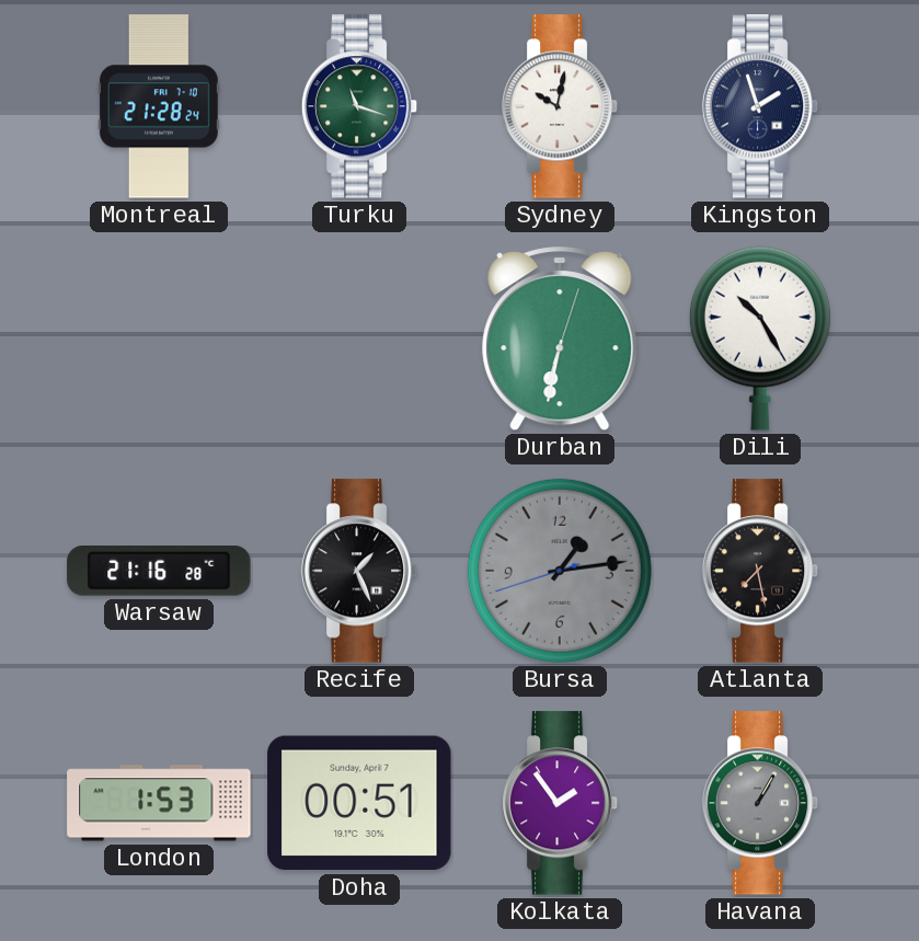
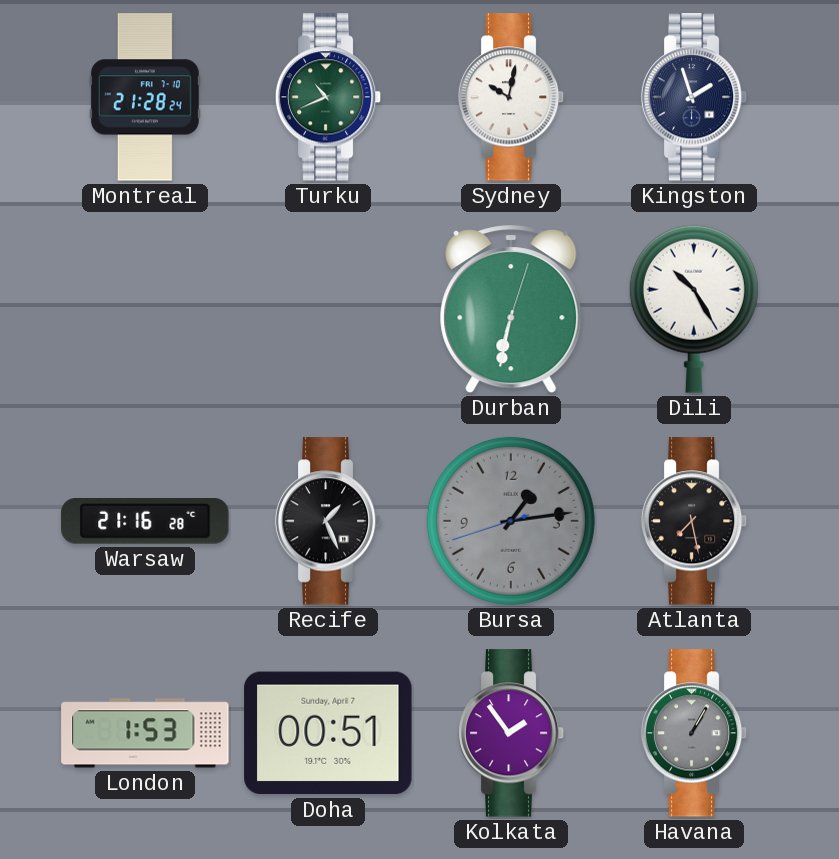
Turku: 11:18 -> 10:41
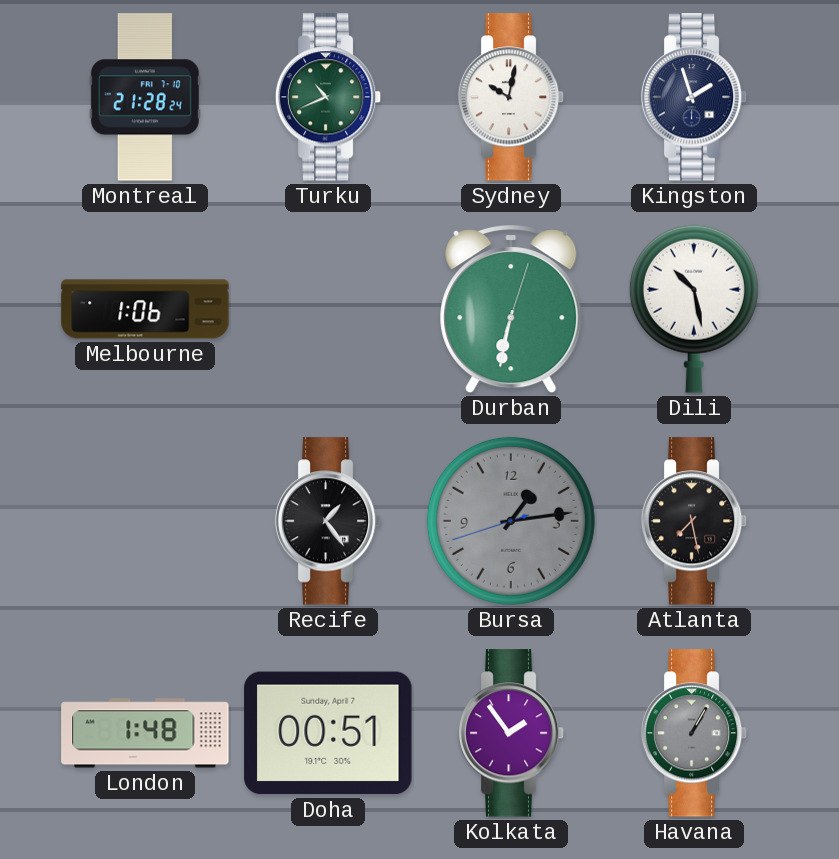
Melbourne: none -> 1:06
Dili: 10:25 -> 10:28
Warsaw: 21:16 -> none
Recife: 1:26 -> 1:24
London: 1:53 -> 1:48
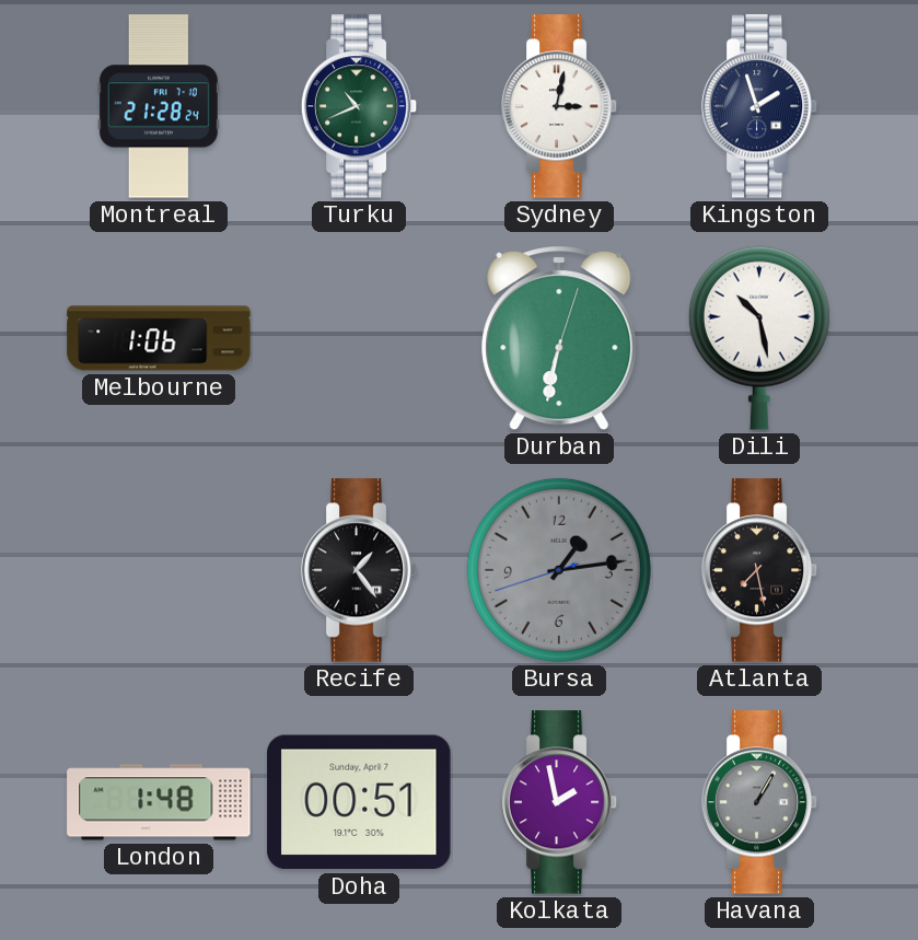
Sydney: 10:02 -> 3:02
Kolkata: 1:54 -> 1:58
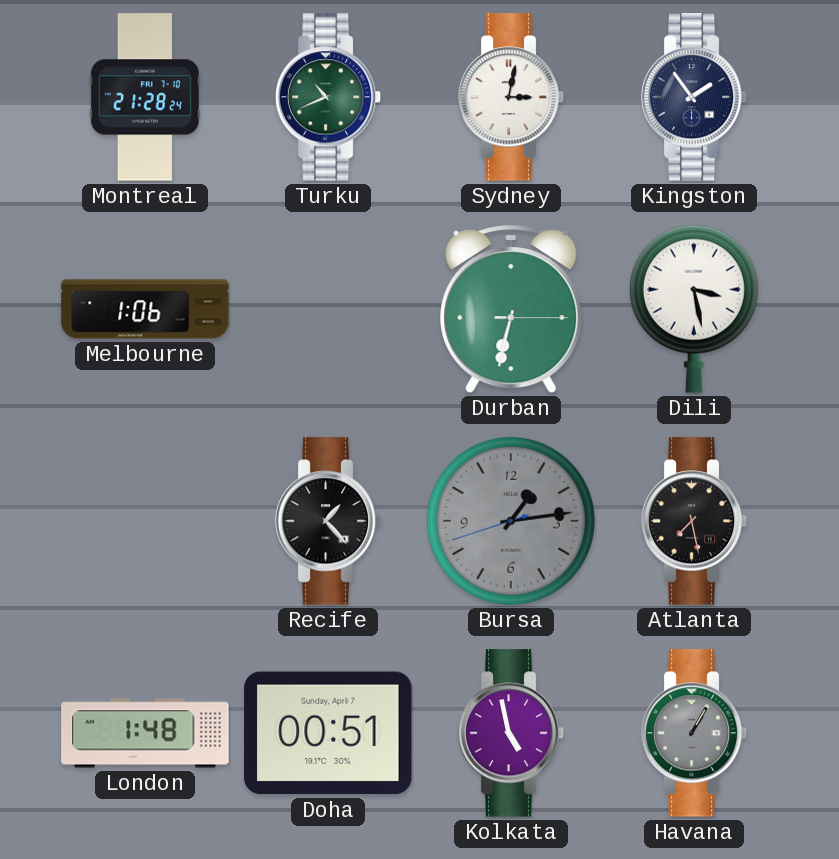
Kingston: 1:57 -> 1:54
Durban: 6:32:03 -> 6:32:15
Dili: 10:28 -> 3:28
Recife: 1:24 -> 1:23
Kolkata: 1:58 -> 4:58
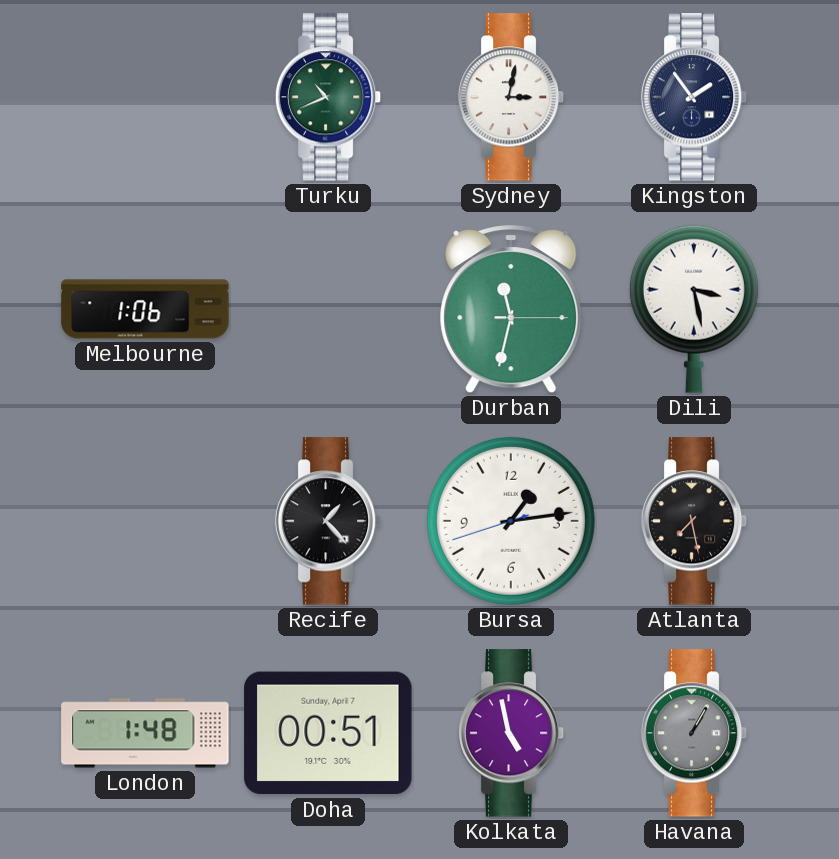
Montreal: 21:28 -> none
Durban: 6:32 -> 11:32
Bursa dial: grey -> white
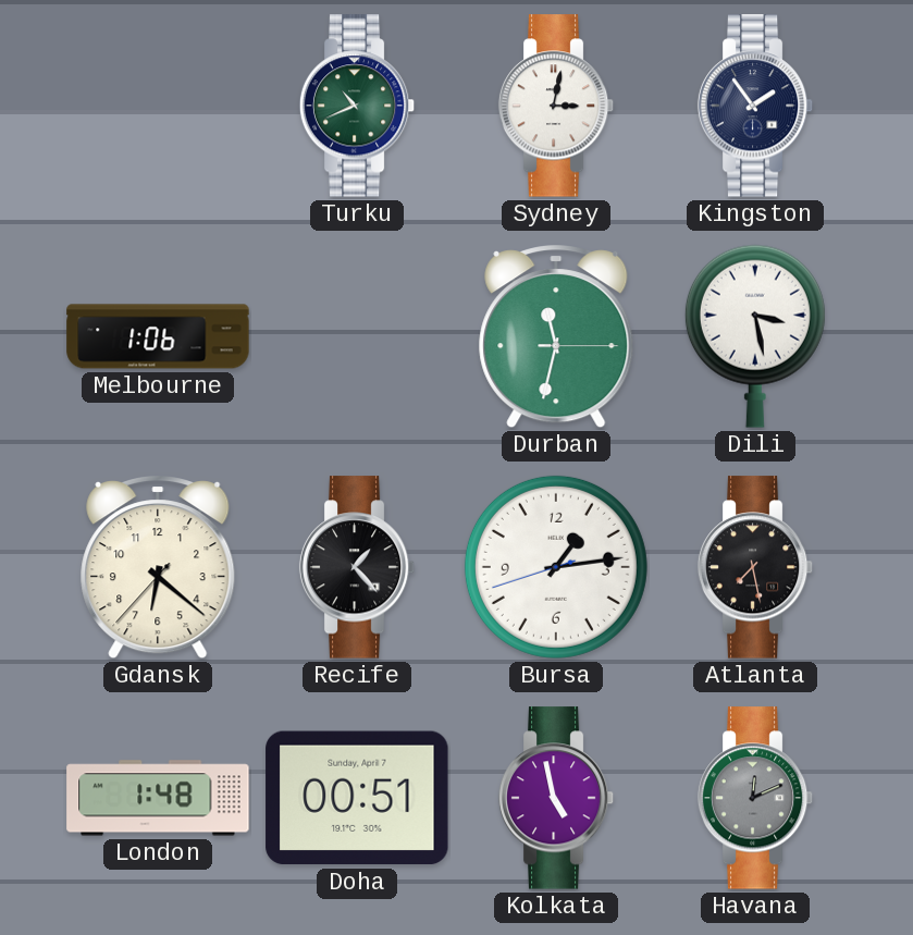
Gdansk: none -> 6:21
Havana: 1:05 -> 12:11
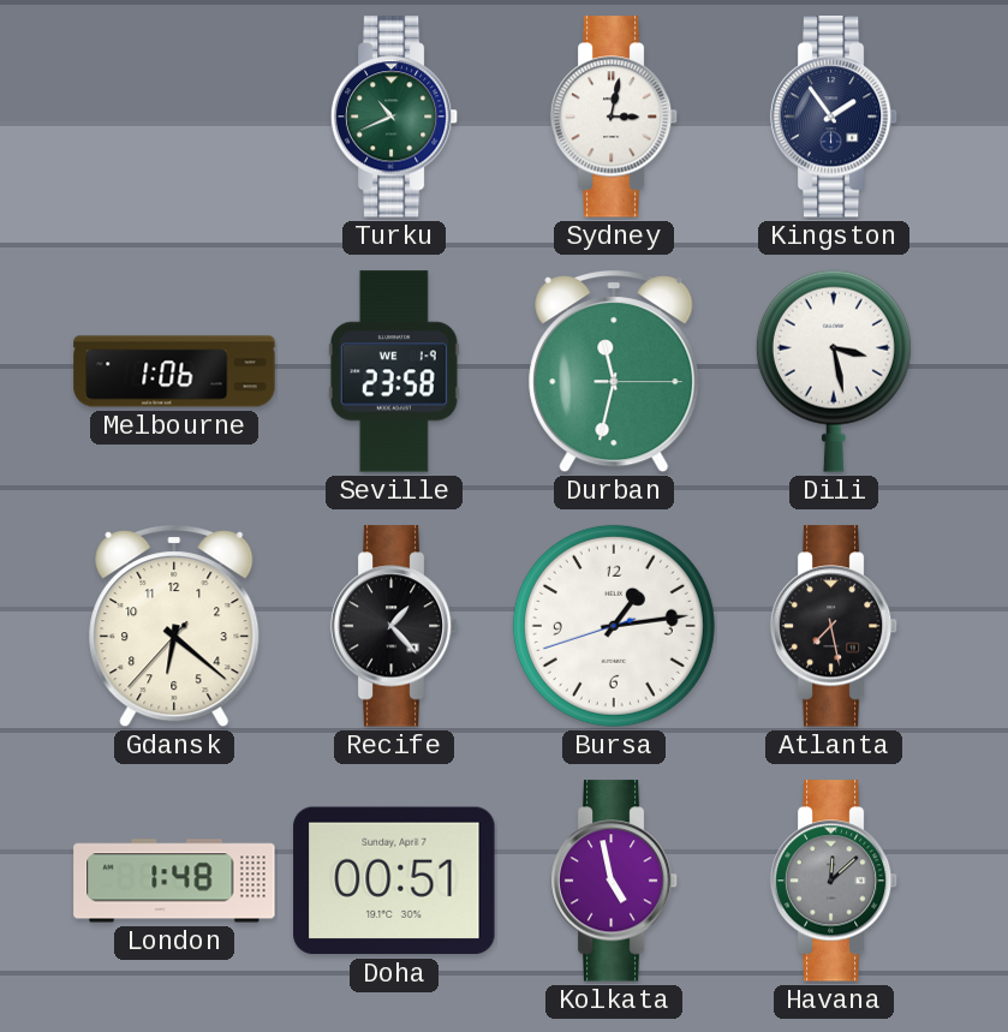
Seville: none -> 23:58
Havana: 12:11 -> 12:08
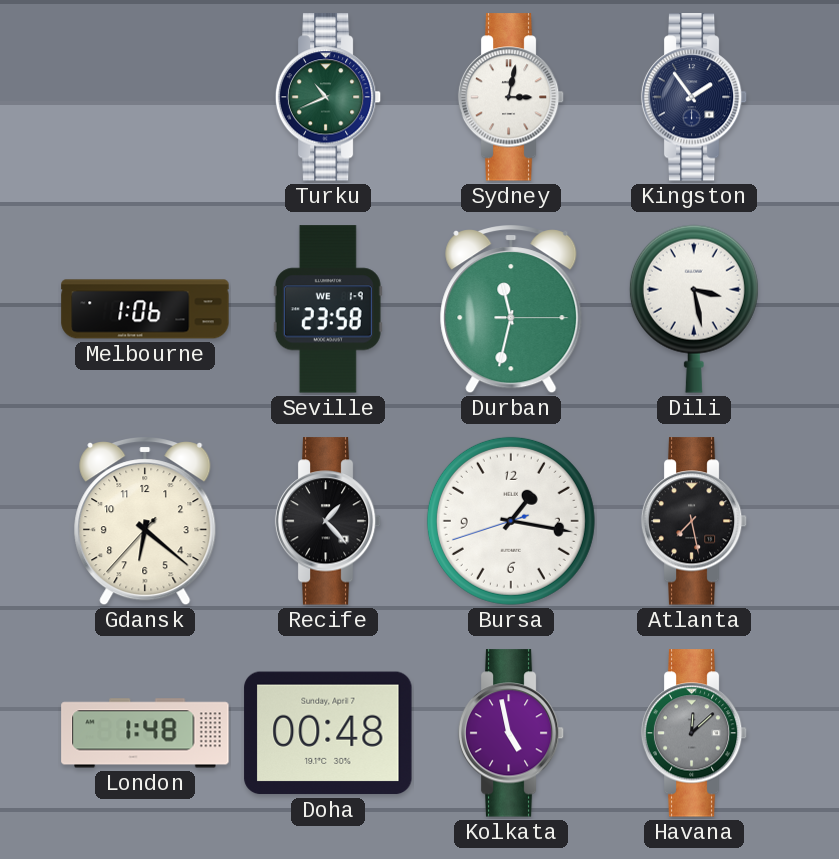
Bursa: 1:13 -> 1:16
Doha: 00:51 -> 00:48
